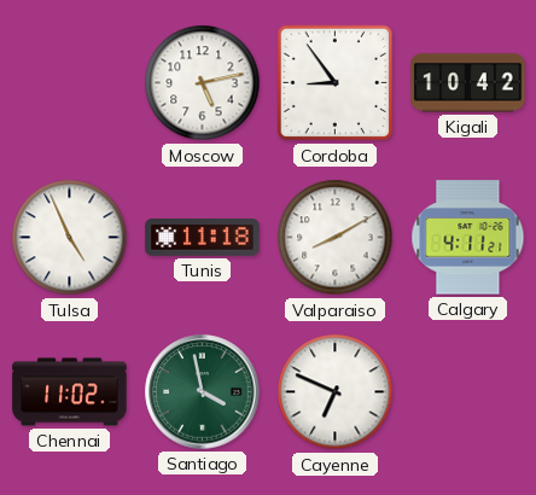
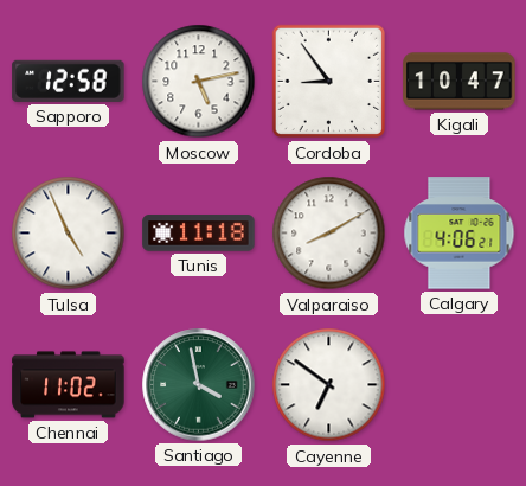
Sapporo: none -> 12:58
Kigali: 10:42 -> 10:47
Calgary: 4:11 -> 4:06
Cayenne: 6:49 -> 6:51
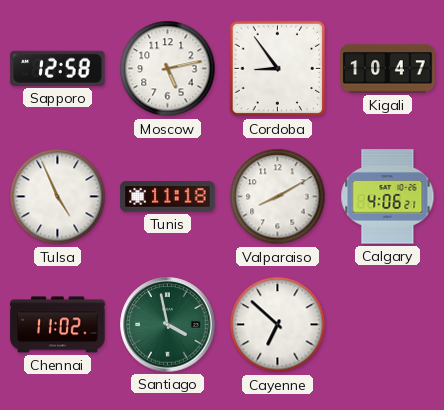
Cayenne: 6:51 -> 6:52
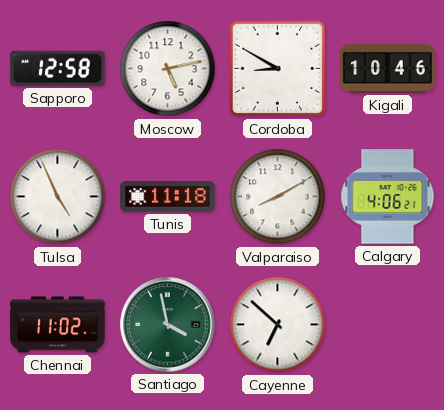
Cordoba: 8:54 -> 8:50
Kigali: 10:47 -> 10:46
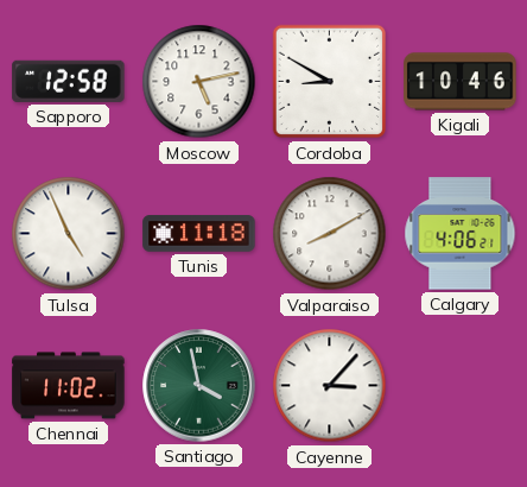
Cayenne: 6:52 -> 3:07
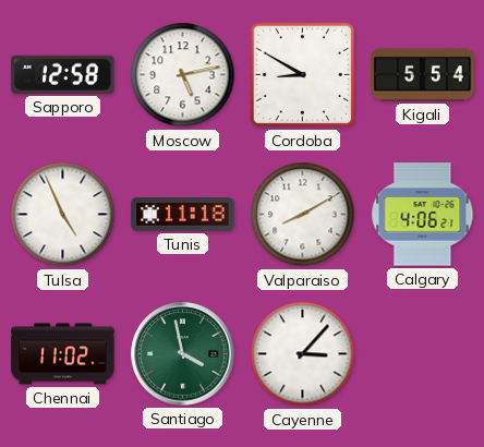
Kigali: 10:46 -> 5:54
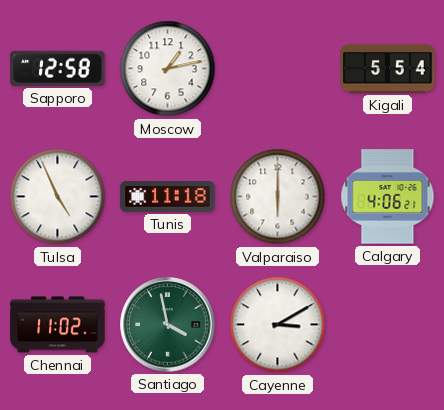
Moscow: 5:13 -> 1:13
Cordoba: 8:50 -> none
Valparaiso: 8:10 -> 6:00
Cayenne: 3:07 -> 3:10
